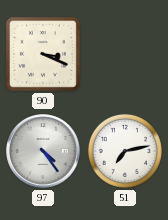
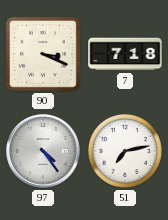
7: none -> 7:18
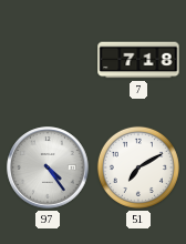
90: 3:19 -> none
51: 7:13 -> 7:10
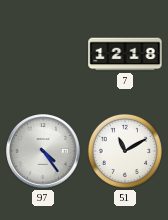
7: 7:18 -> 12:18
51: 7:10 -> 11:10
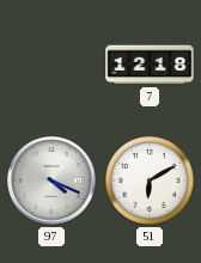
97: 4:24 -> 4:19
51: 11:10 -> 6:10
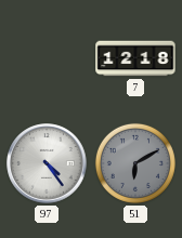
97: 4:19 -> 4:24
51 dial: white -> grey
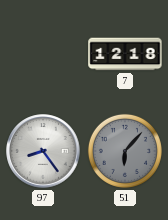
97: 4:24 -> 8:24
51: 6:10 -> 6:07
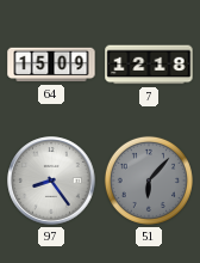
64: none -> 15:09
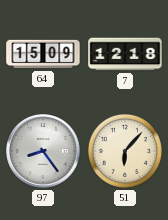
51 dial: grey -> cream
